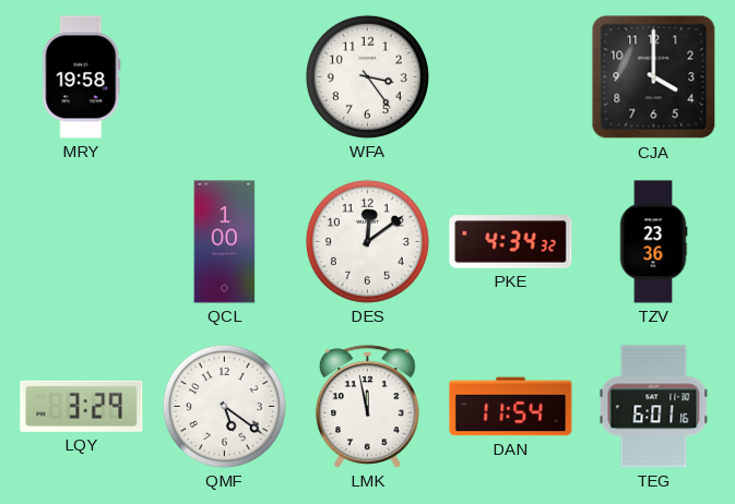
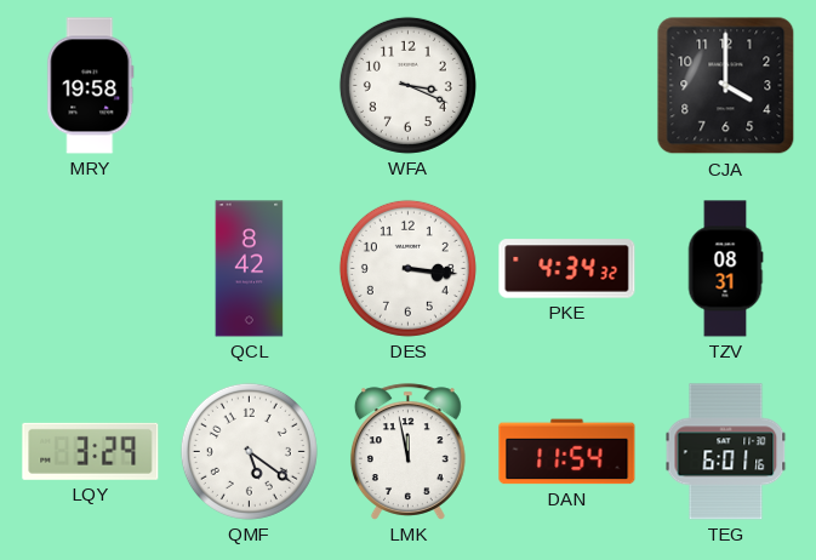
WFA: 3:24 -> 3:19
QCL: 1:00 -> 8:42
DES: 12:09 -> 3:16
TZV: 23:36 -> 08:31
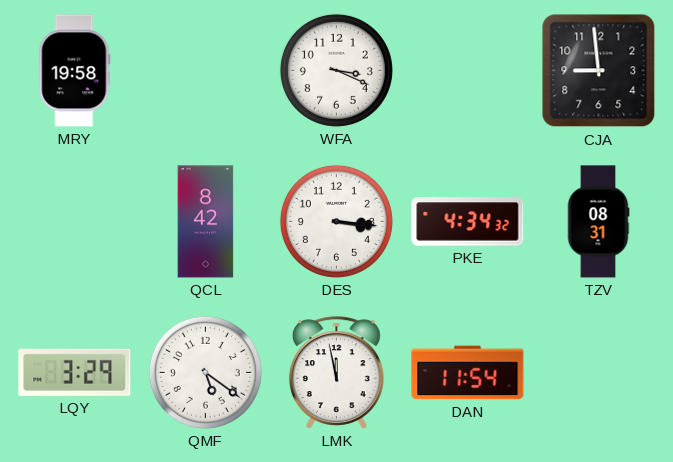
CJA: 4:00 -> 8:59
TEG: 6:01 -> none
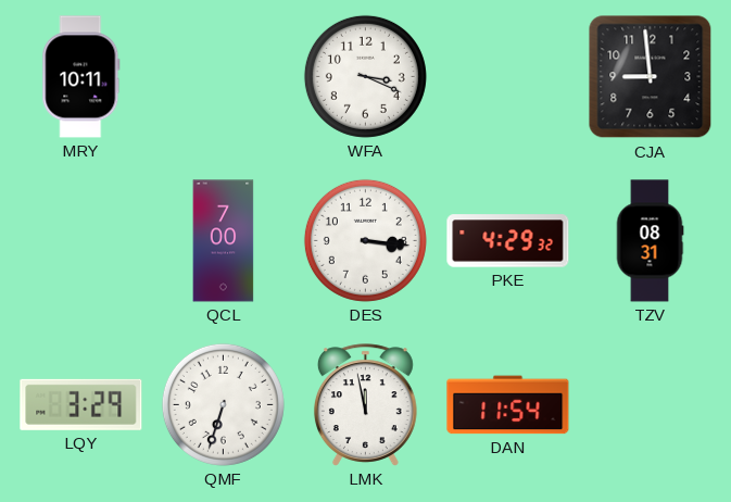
MRY: 19:58 -> 10:11
QCL: 8:42 -> 7:00
PKE: 4:34 -> 4:29
QMF: 5:21 -> 6:33
